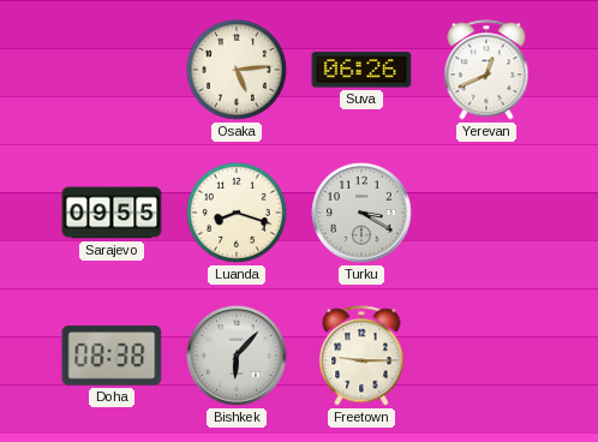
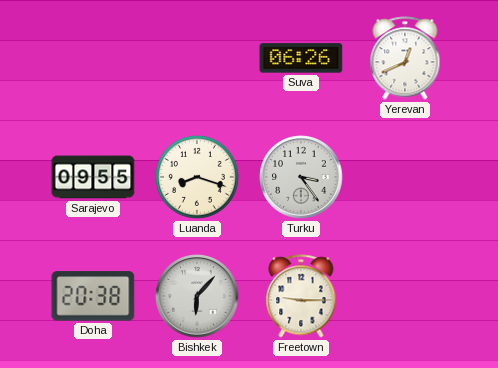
Osaka: 5:14 -> none
Turku: 3:20 -> 3:24
Doha: 08:38 -> 20:38
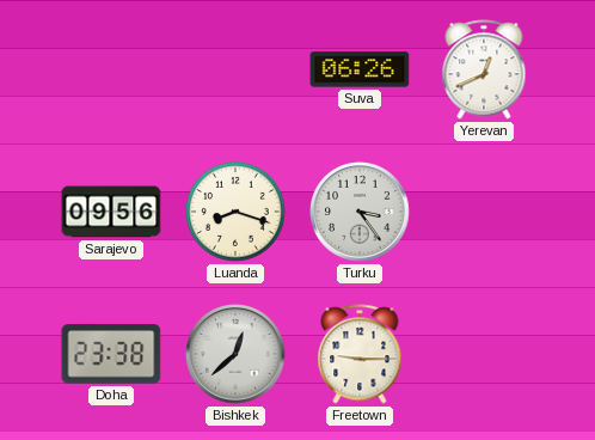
Sarajevo: 09:55 -> 09:56
Doha: 20:38 -> 23:38
Bishkek: 6:07 -> 12:38
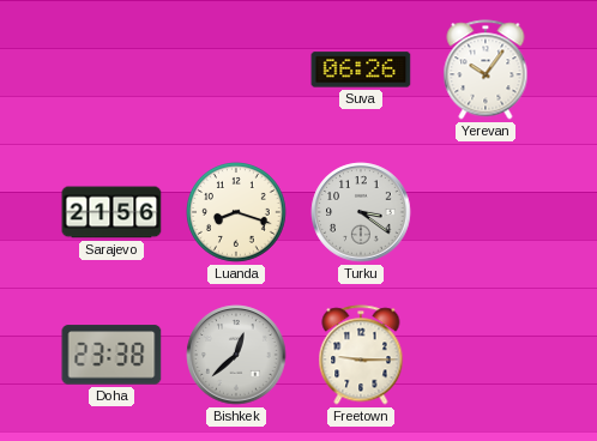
Yerevan: 12:41 -> 10:06
Sarajevo: 09:56 -> 21:56
Turku: 3:24 -> 3:21
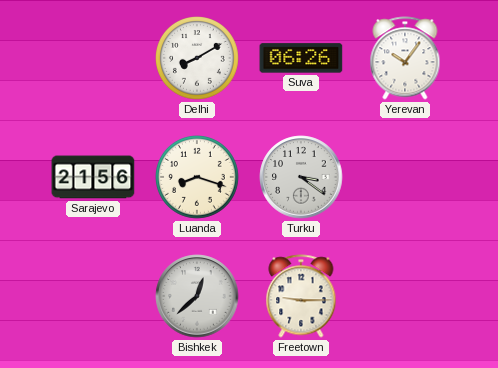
Delhi: none -> 8:10
Doha: 23:38 -> none
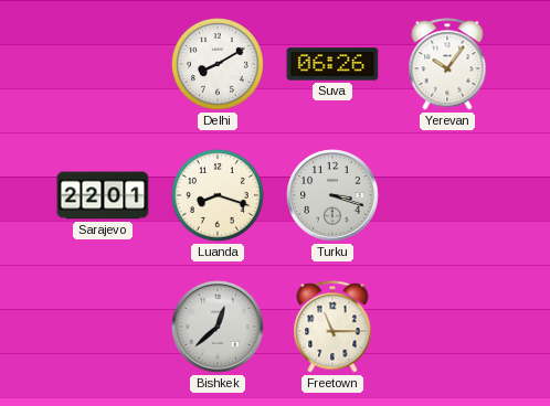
Sarajevo: 21:56 -> 22:01
Turku: 3:21 -> 3:18
Freetown: 9:15 -> 11:15
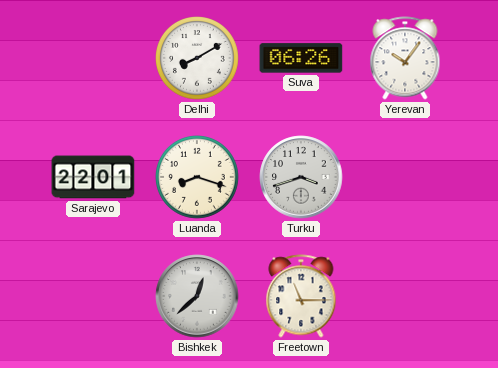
Turku: 3:18 -> 3:42
